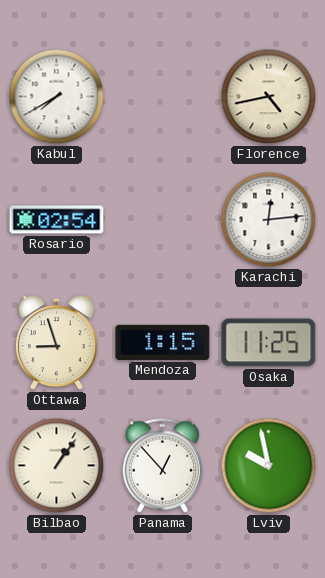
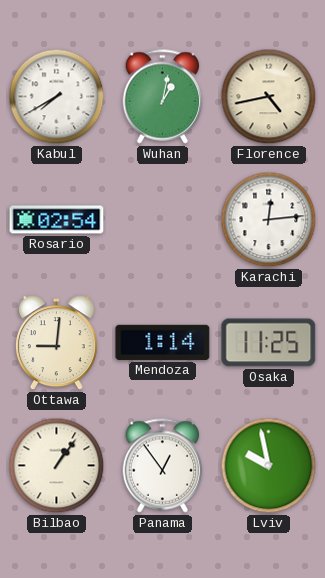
Wuhan: none -> 1:02
Ottawa: 8:57 -> 9:01
Mendoza: 1:15 -> 1:14
Panama: 12:53 -> 12:54
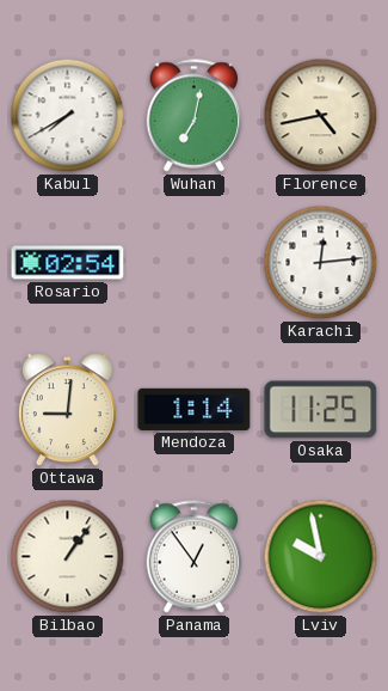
Wuhan: 1:02 -> 7:02
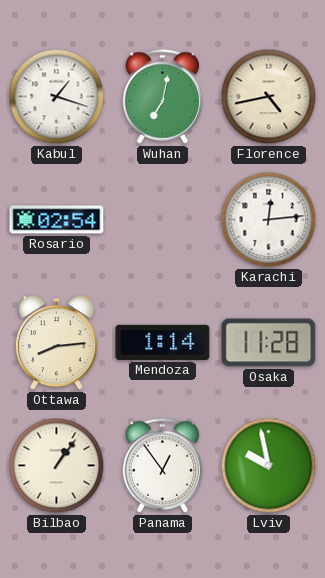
Kabul: 7:40 -> 1:18
Ottawa: 9:01 -> 8:14
Osaka: 11:25 -> 11:28
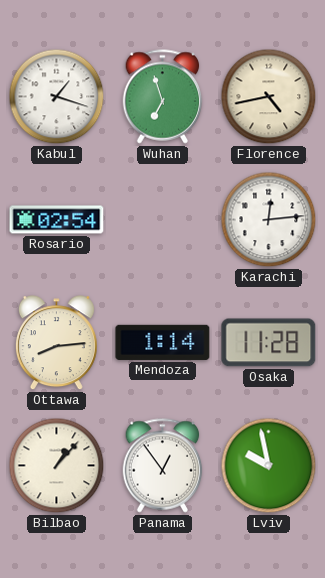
Wuhan: 7:02 -> 6:57
Bilbao: 1:06 -> 1:07
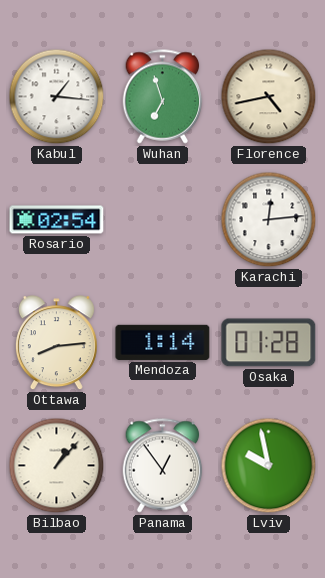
Kabul: 1:18 -> 1:16
Osaka: 11:28 -> 01:28
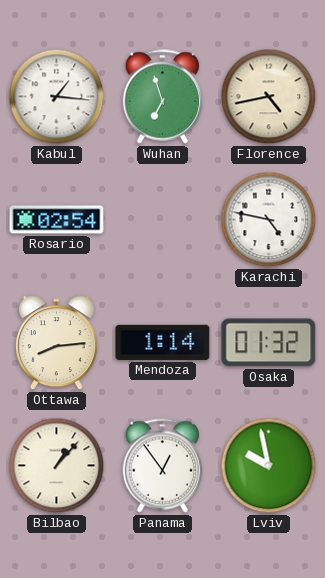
Karachi: 12:14 -> 4:47
Osaka: 01:28 -> 01:32
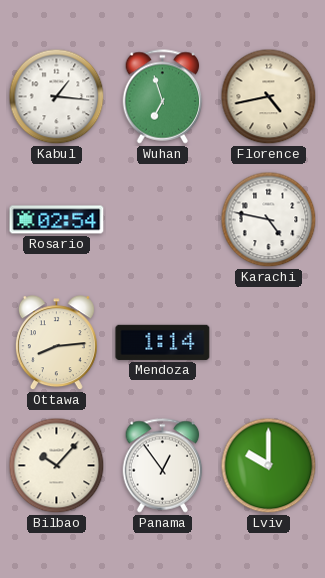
Osaka: 01:32 -> none
Bilbao: 1:07 -> 10:07
Lviv: 9:58 -> 10:00
